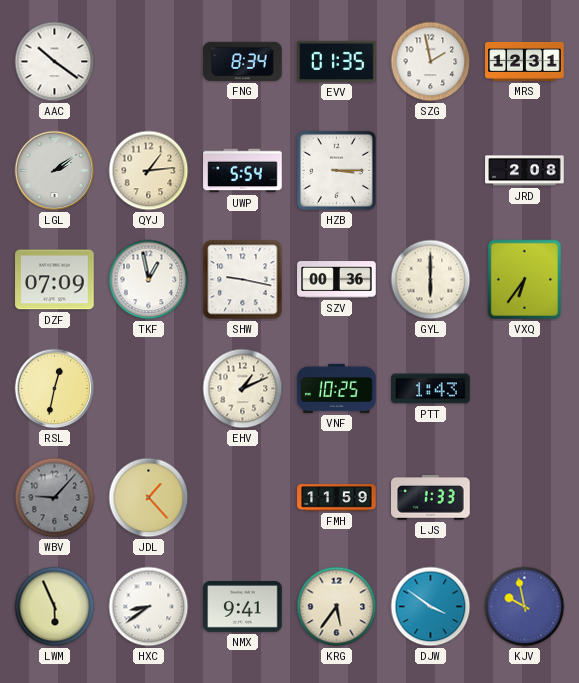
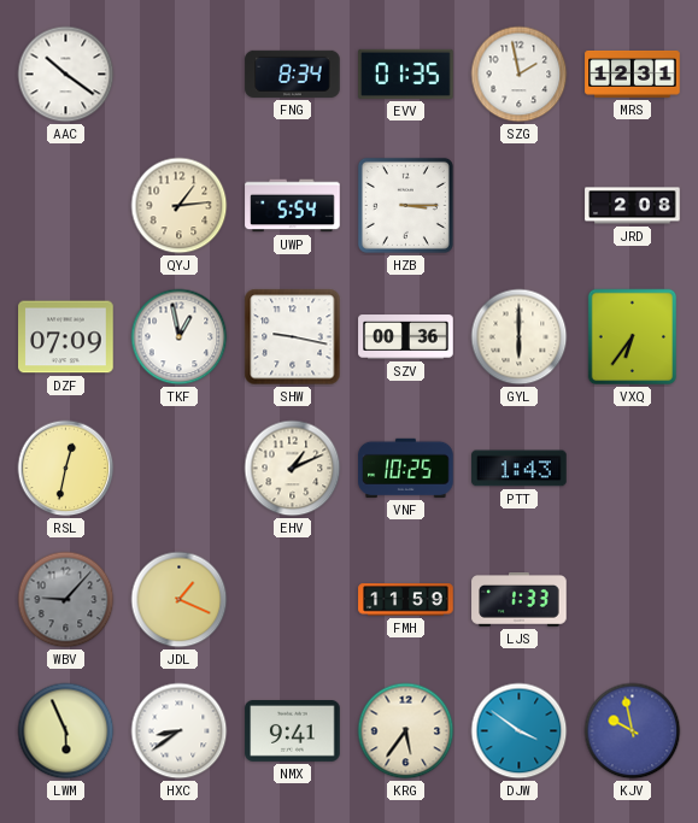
LGL: 2:09 -> none
JDL: 1:23 -> 1:19
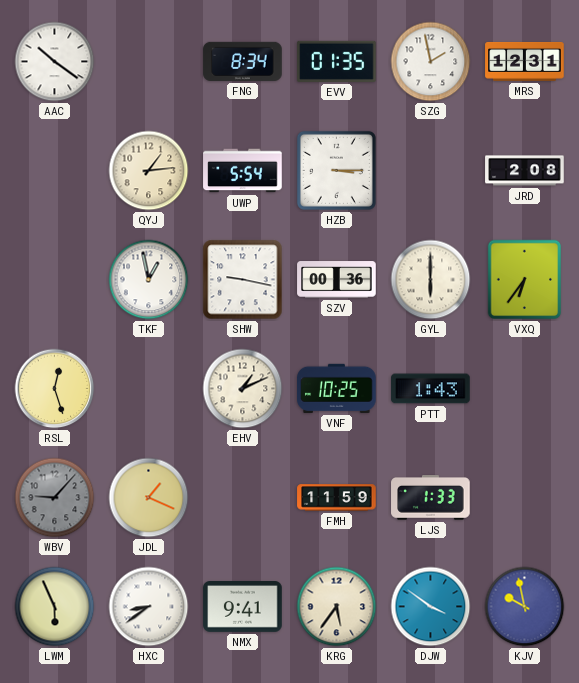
DZF: 07:09 -> none
RSL: 12:32 -> 12:27
